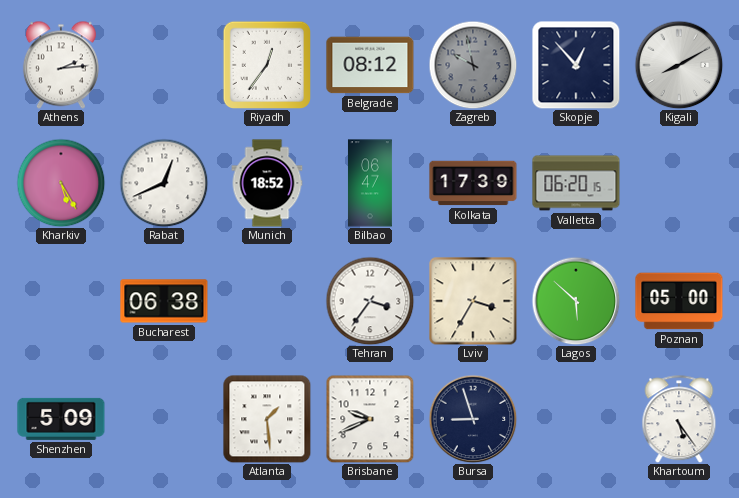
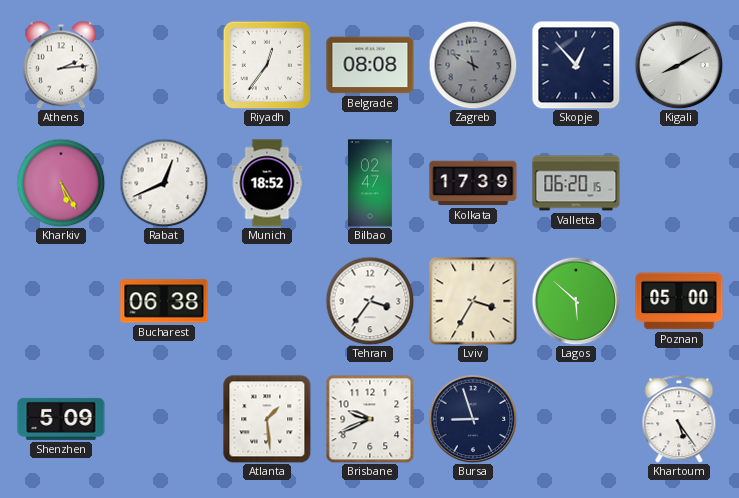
Belgrade: 08:12 -> 08:08
Bilbao: 06:47 -> 02:47
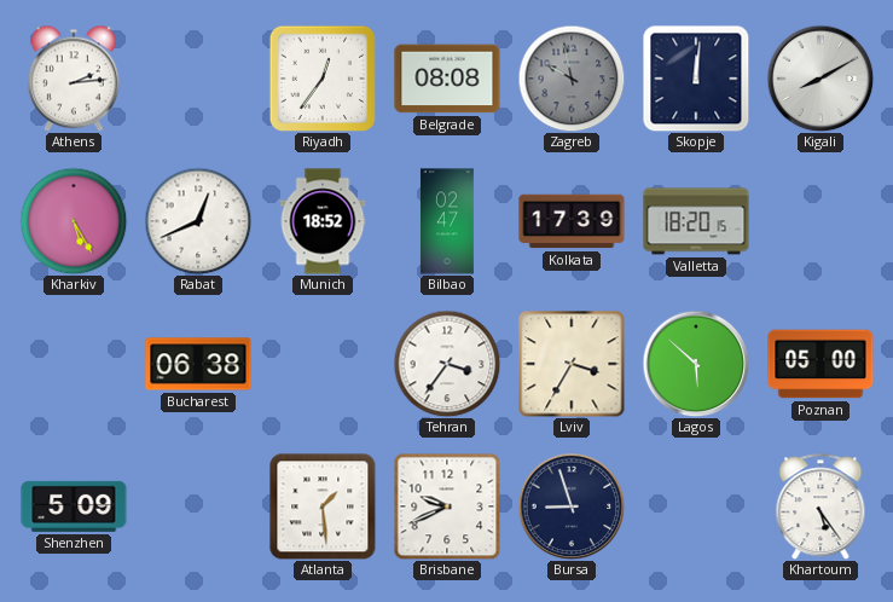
Skopje: 12:53 -> 12:01
Valletta: 06:20 -> 18:20
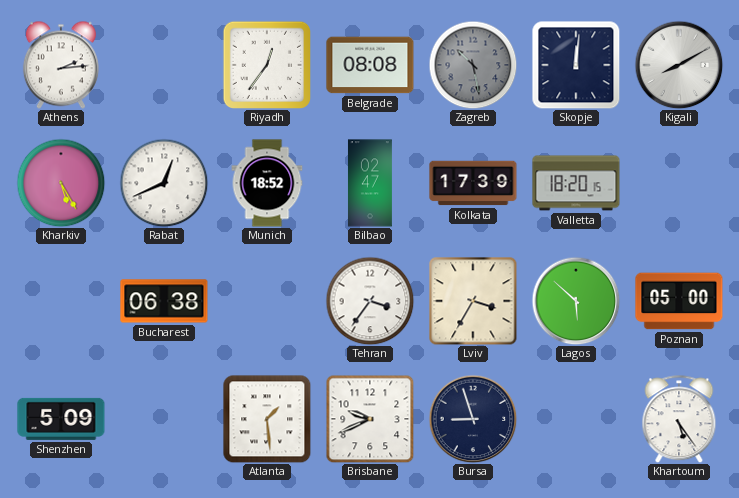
Zagreb: 9:58 -> 10:28
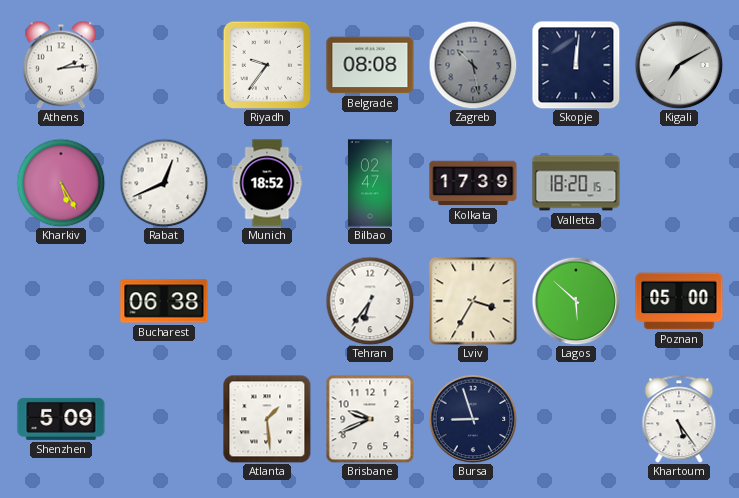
Riyadh: 12:36 -> 9:36
Kigali: 8:10 -> 7:10
Tehran: 3:36 -> 6:36
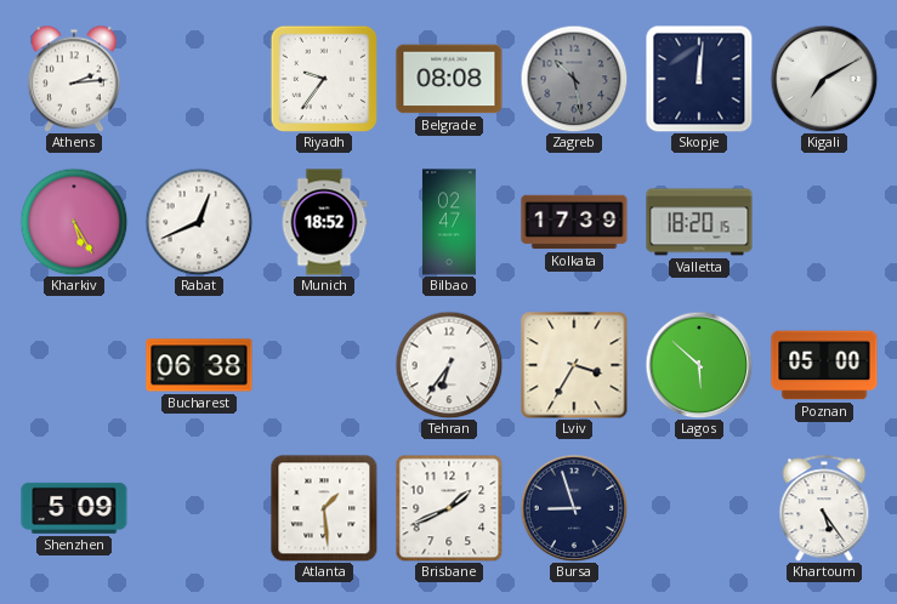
Brisbane: 9:41 -> 1:41
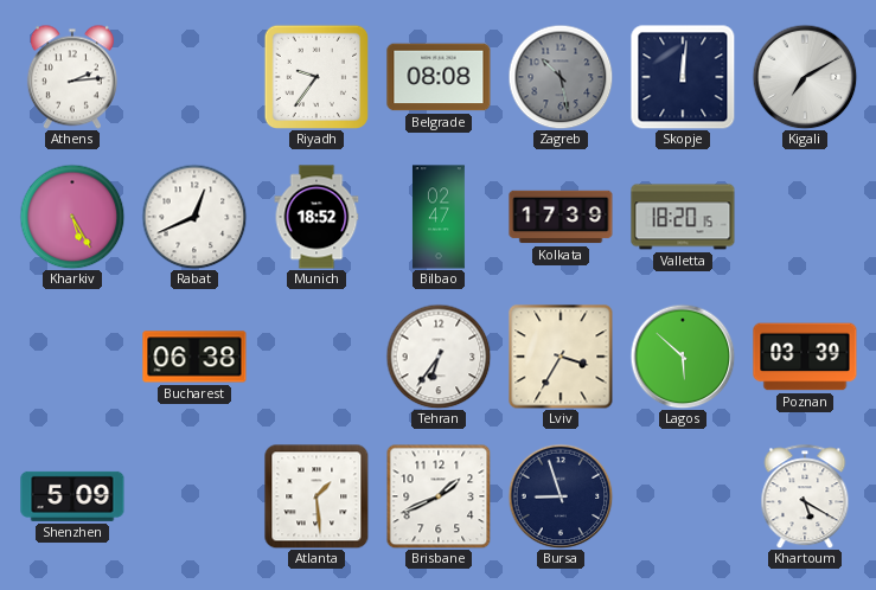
Poznan: 05:00 -> 03:39
Khartoum: 5:24 -> 5:20
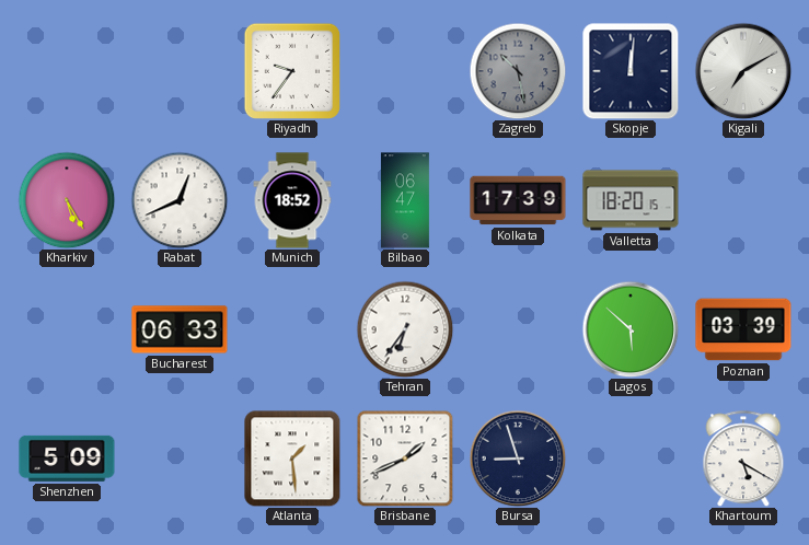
Athens: 2:14 -> none
Belgrade: 08:08 -> none
Bilbao: 02:47 -> 06:47
Bucharest: 06:38 -> 06:33
Lviv: 3:35 -> none
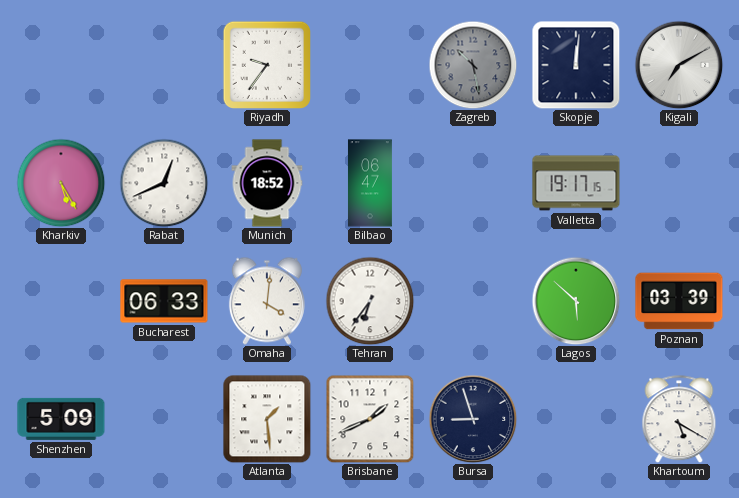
Kolkata: 17:39 -> none
Valletta: 18:20 -> 19:17
Omaha: none -> 4:01
